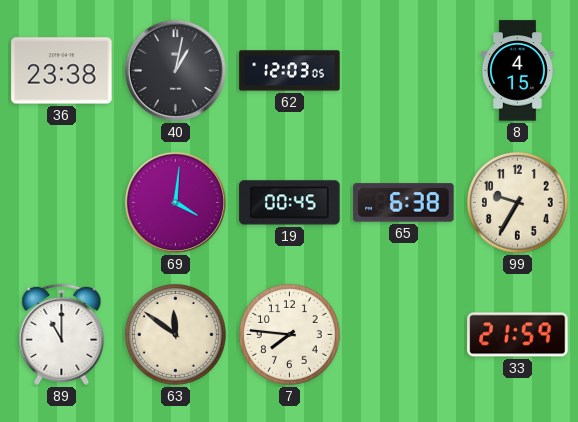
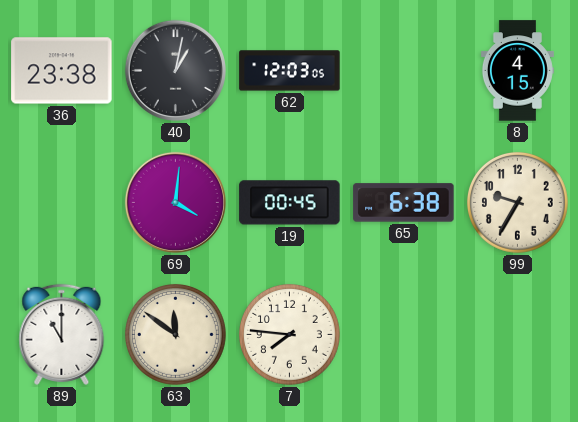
33: 21:59 -> none
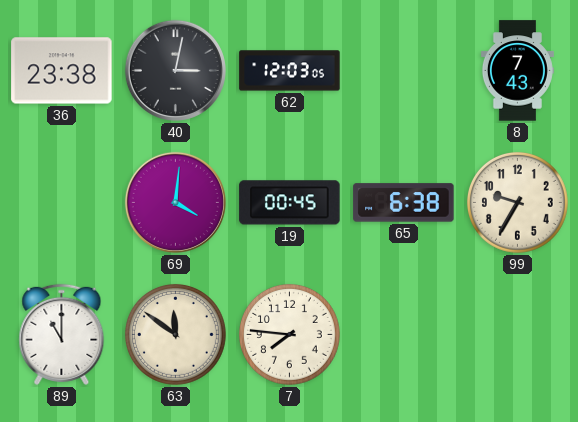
40: 1:02 -> 3:02
8: 4:15 -> 7:43
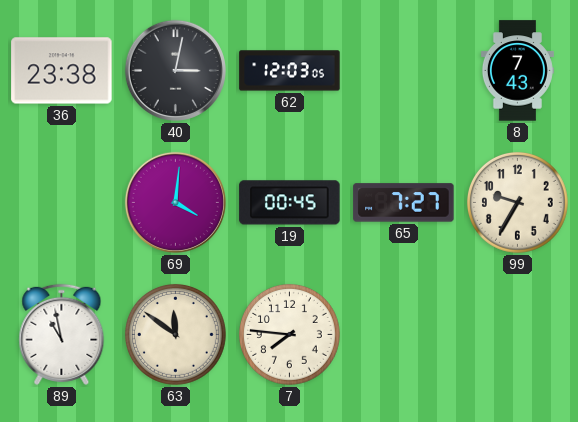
65: 6:38 -> 7:27
89: 11:00 -> 10:58
